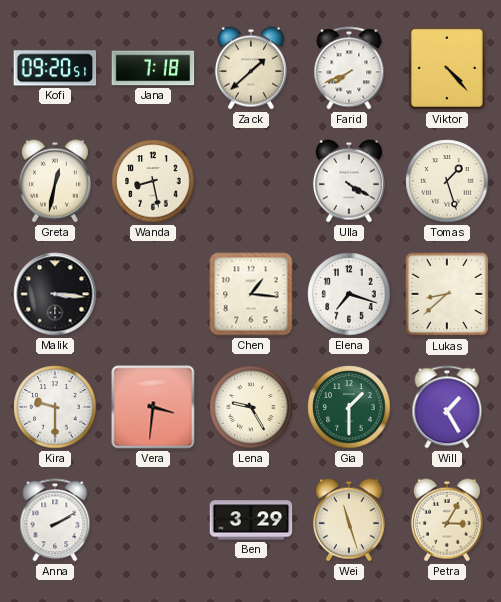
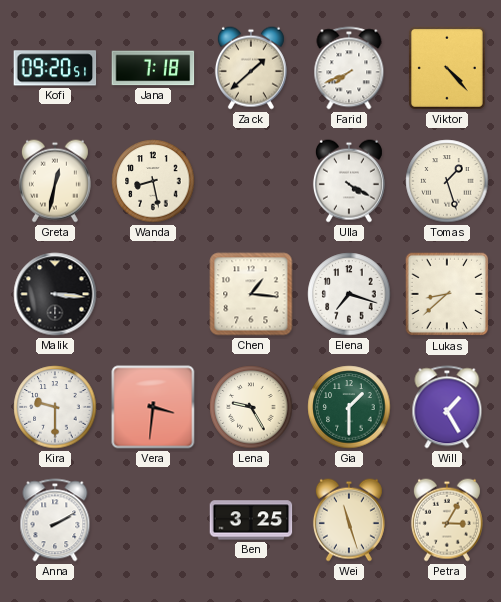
Ben: 3:29 -> 3:25
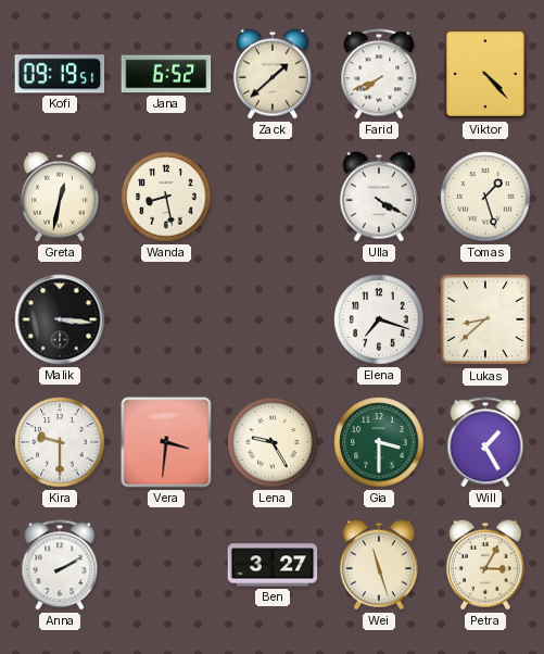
Kofi: 09:20 -> 09:19
Jana: 7:18 -> 6:52
Chen: 1:16 -> none
Gia: 1:30 -> 3:30
Ben: 3:25 -> 3:27
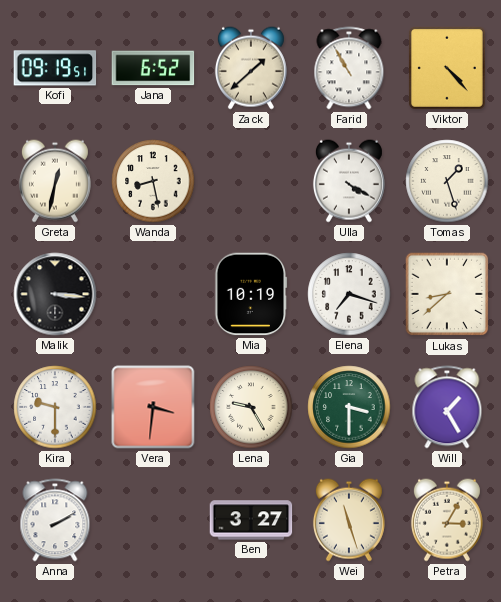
Farid: 7:41 -> 10:55
Mia: none -> 10:19
